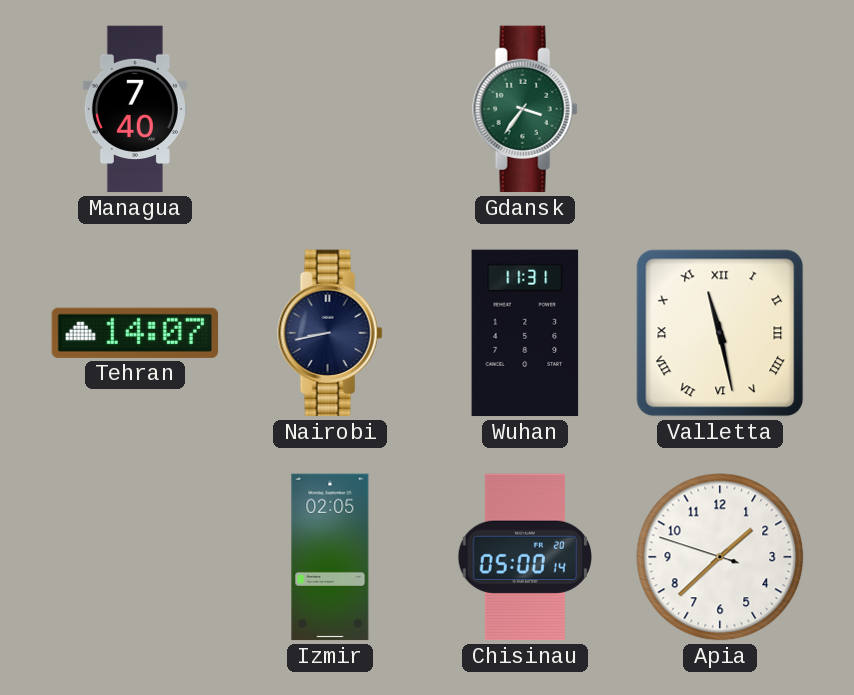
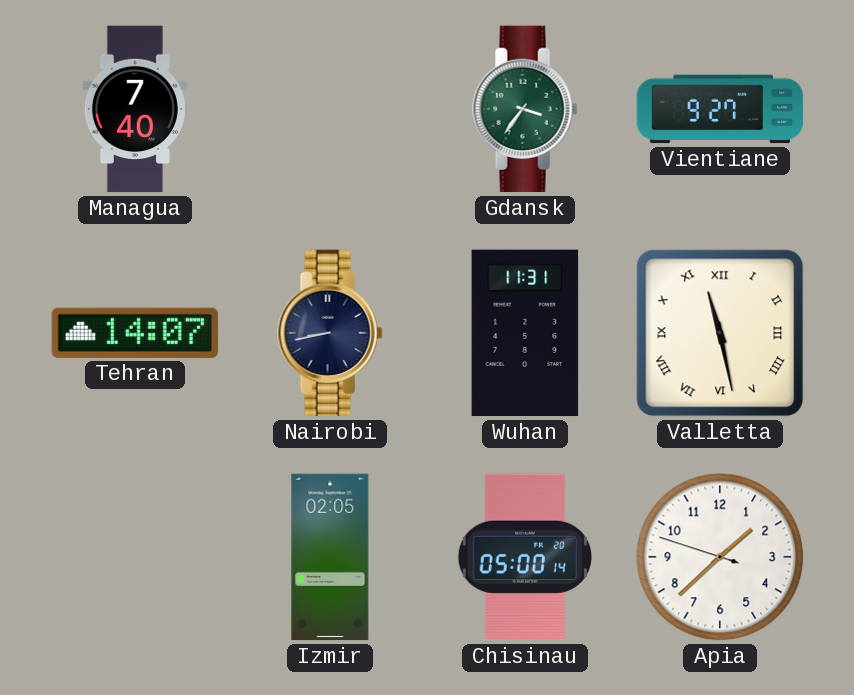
Vientiane: none -> 9:27
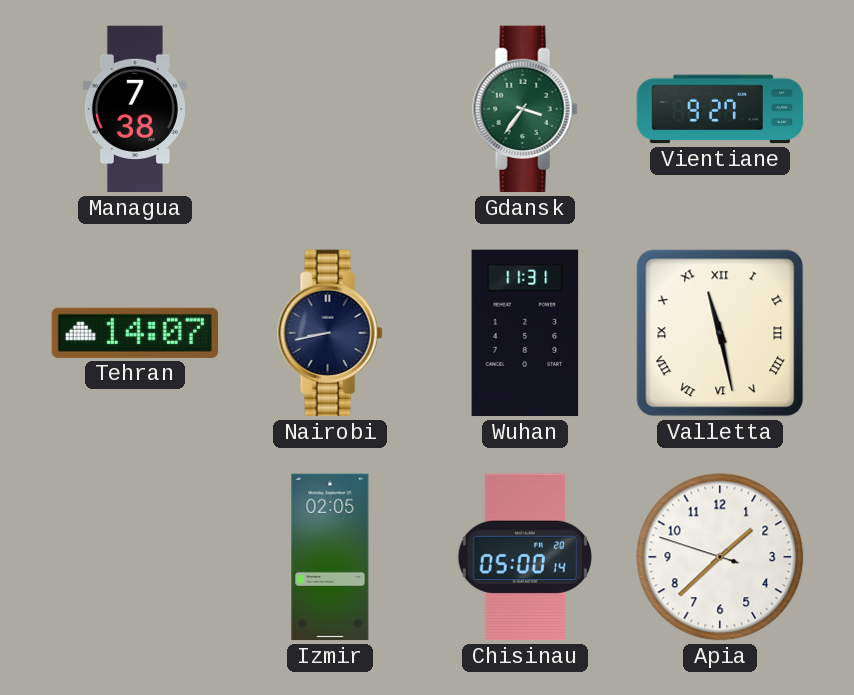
Managua: 7:40 -> 7:38
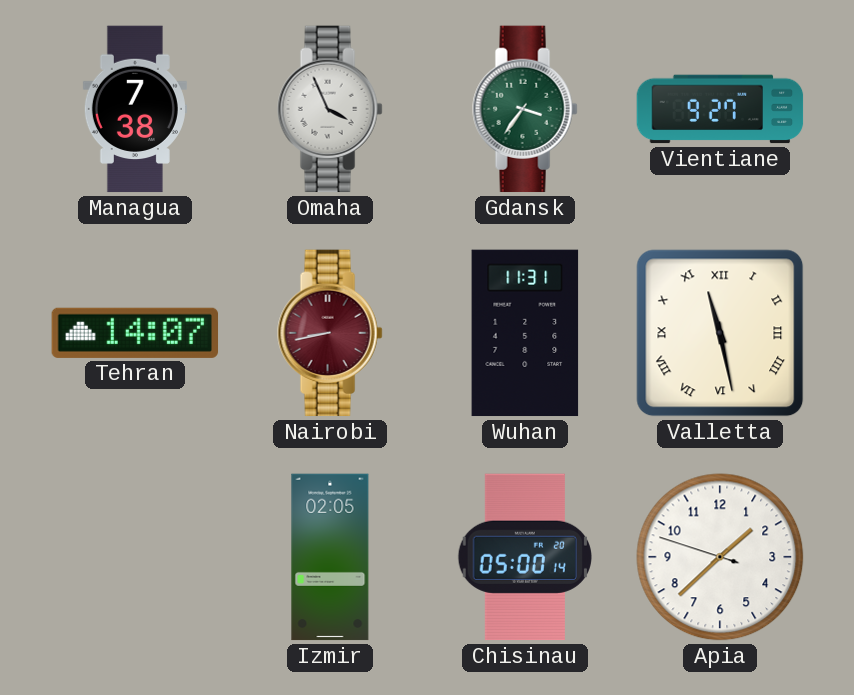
Omaha: none -> 3:56
Nairobi dial: navy -> burgundy
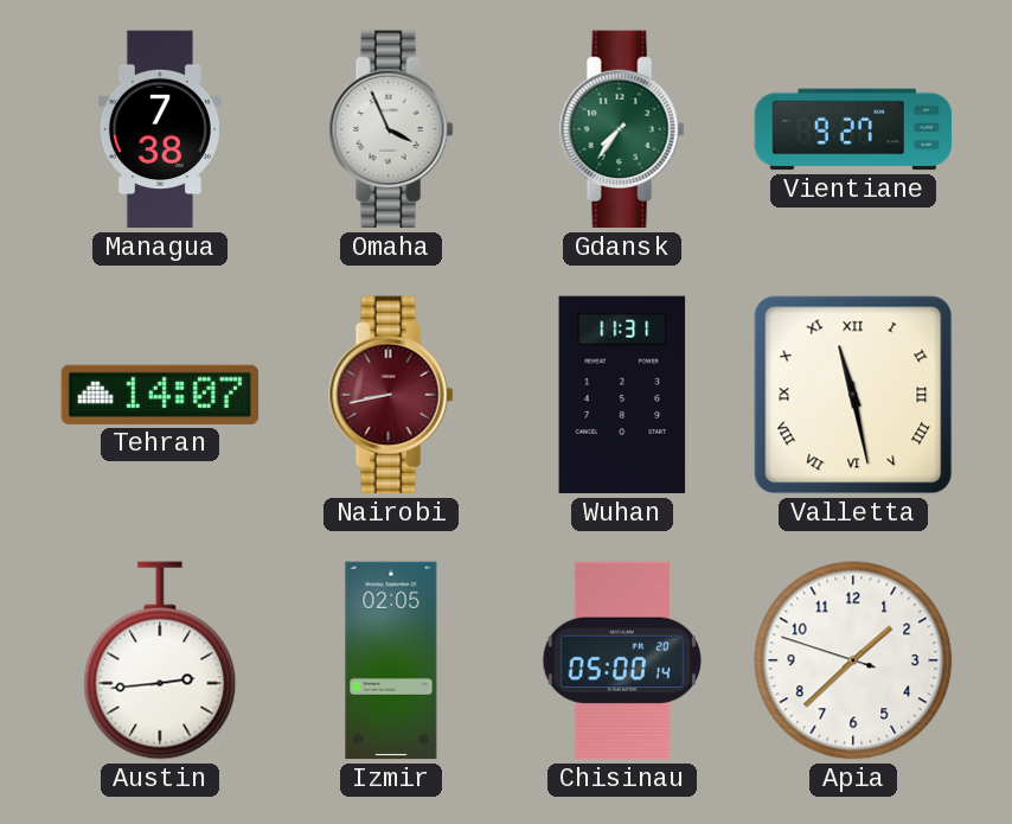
Gdansk: 3:36 -> 7:36
Austin: none -> 2:44
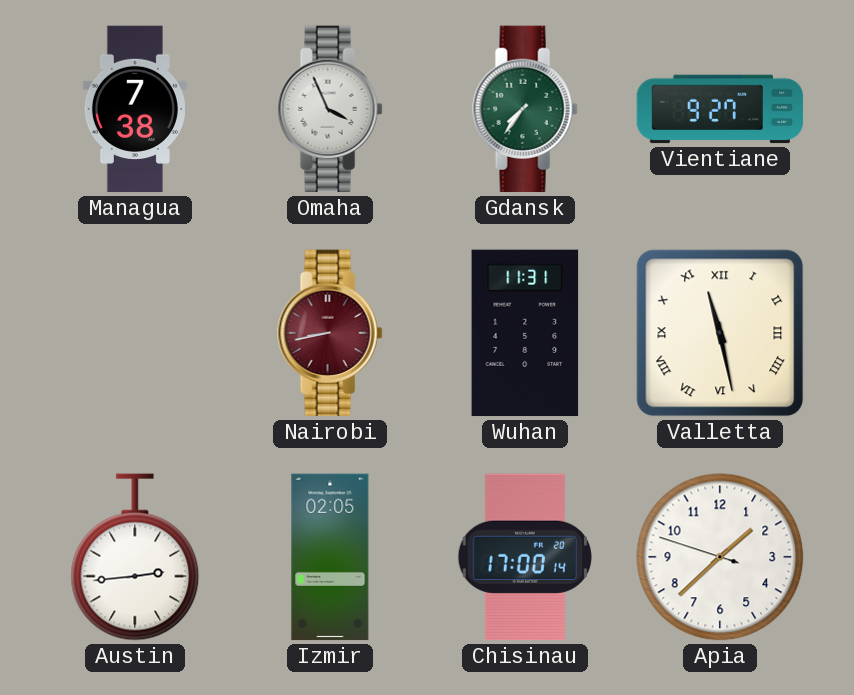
Tehran: 14:07 -> none
Chisinau: 05:00 -> 17:00
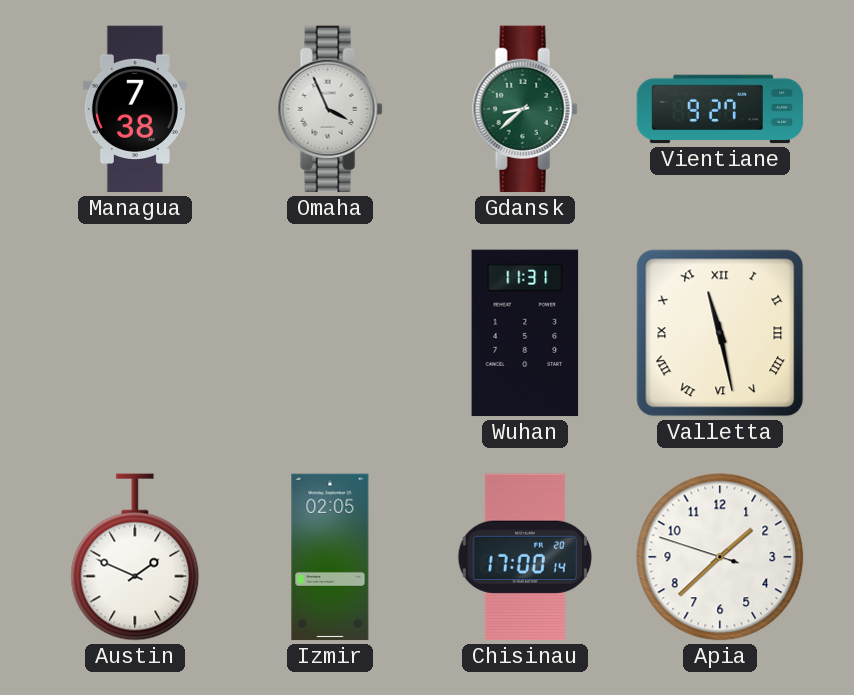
Gdansk: 7:36 -> 8:38
Nairobi: 8:43 -> none
Austin: 2:44 -> 1:49
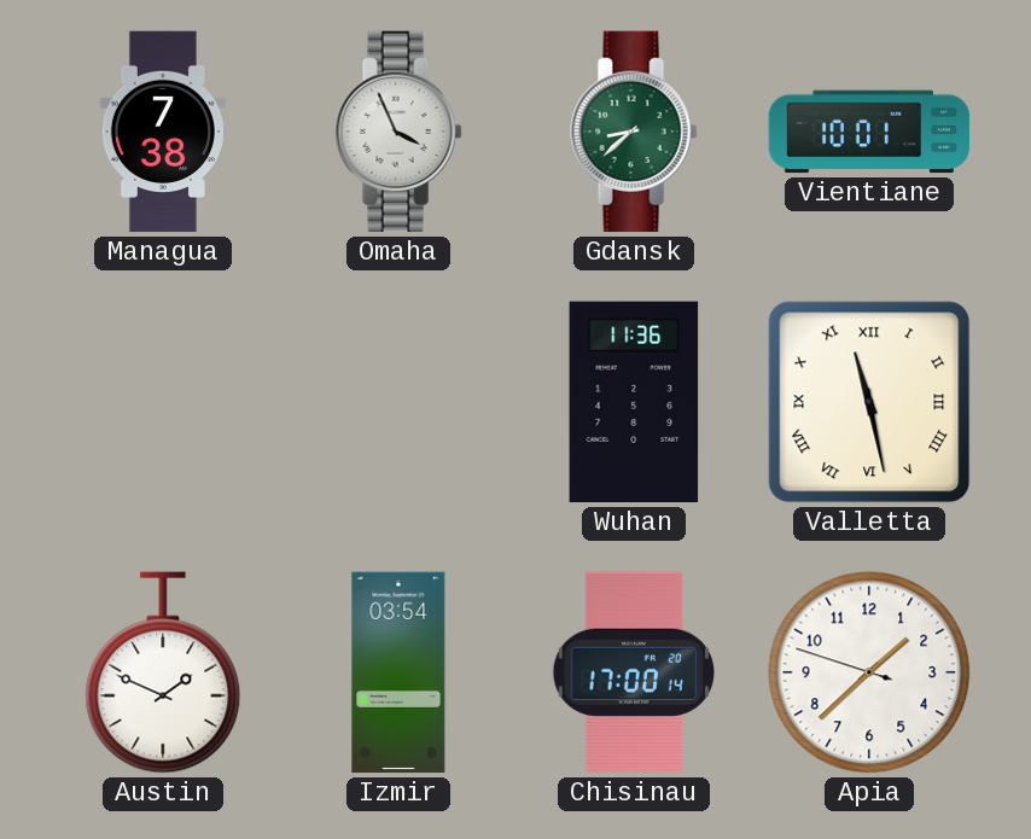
Vientiane: 9:27 -> 10:01
Wuhan: 11:31 -> 11:36
Izmir: 02:05 -> 03:54
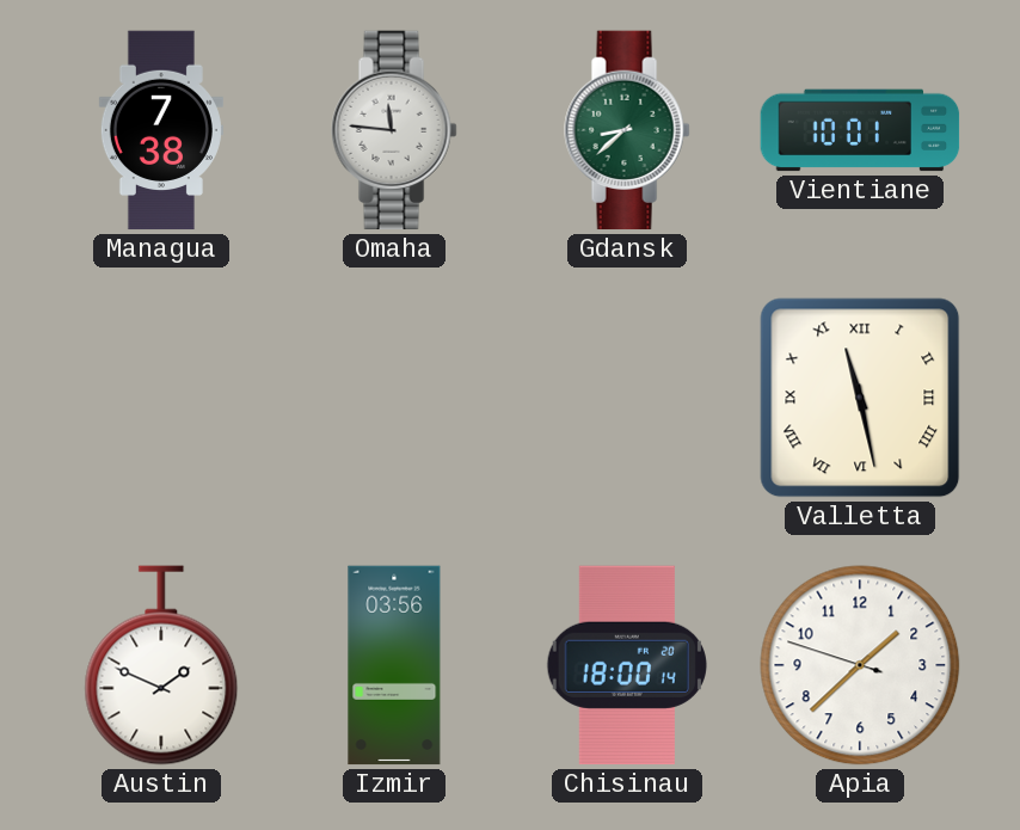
Omaha: 3:56 -> 11:46
Wuhan: 11:36 -> none
Izmir: 03:54 -> 03:56
Chisinau: 17:00 -> 18:00
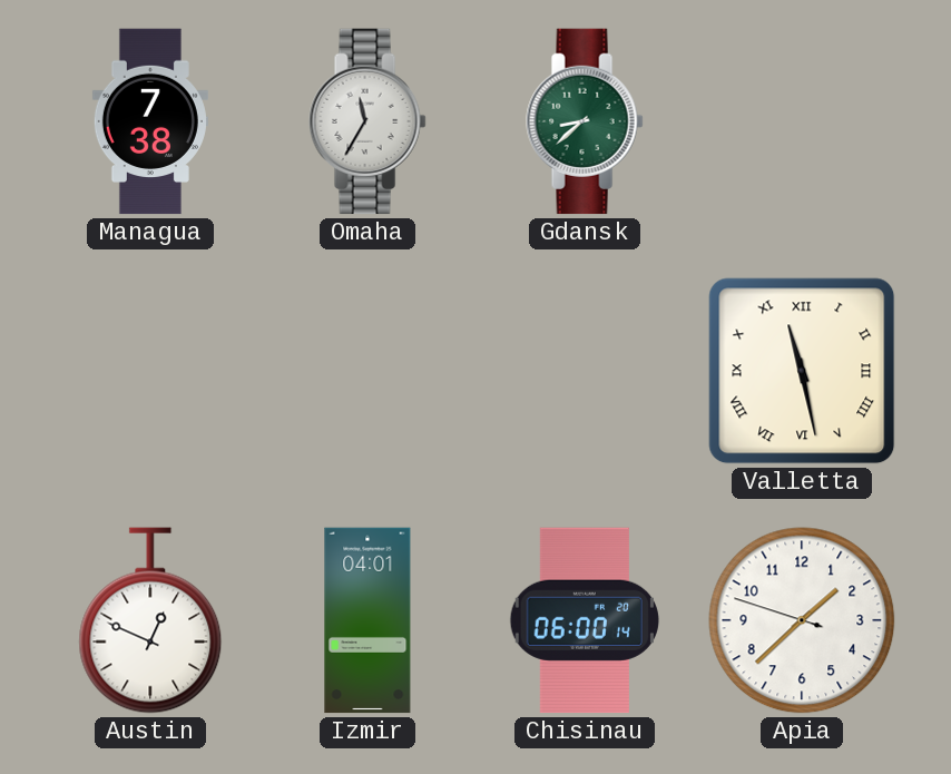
Omaha: 11:46 -> 11:35
Vientiane: 10:01 -> none
Austin: 1:49 -> 12:49
Izmir: 03:56 -> 04:01
Chisinau: 18:00 -> 06:00
